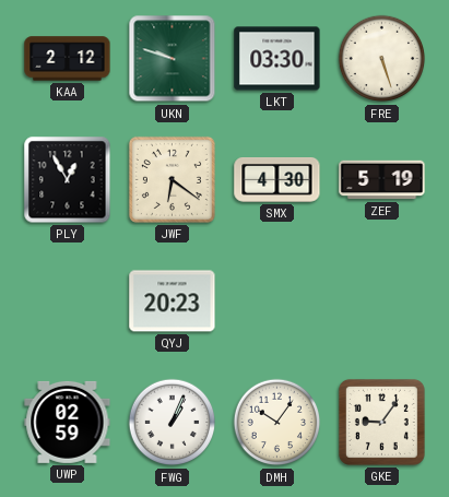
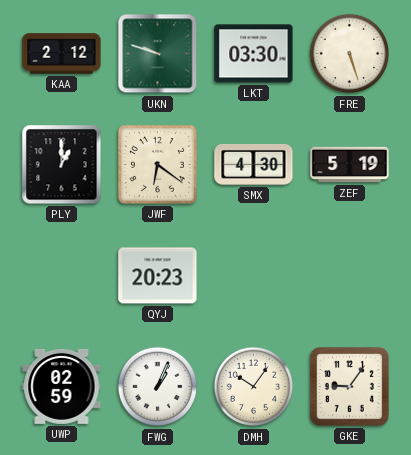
PLY: 12:55 -> 1:00
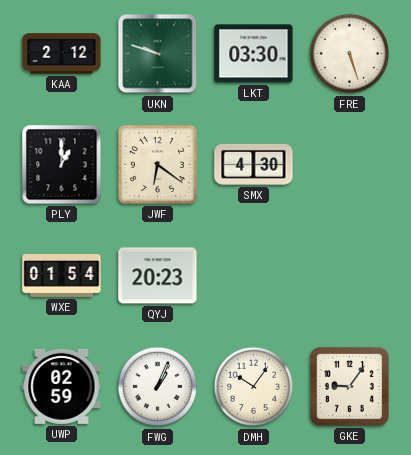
ZEF: 5:19 -> none
WXE: none -> 01:54
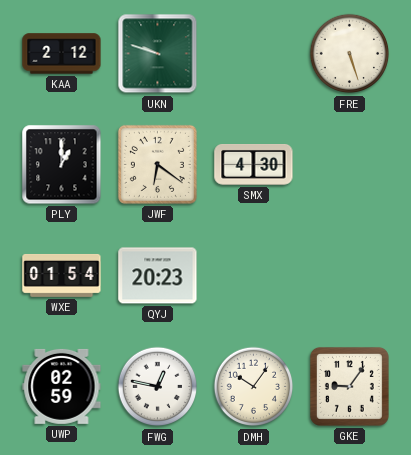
LKT: 03:30 -> none
FWG: 1:04 -> 12:47
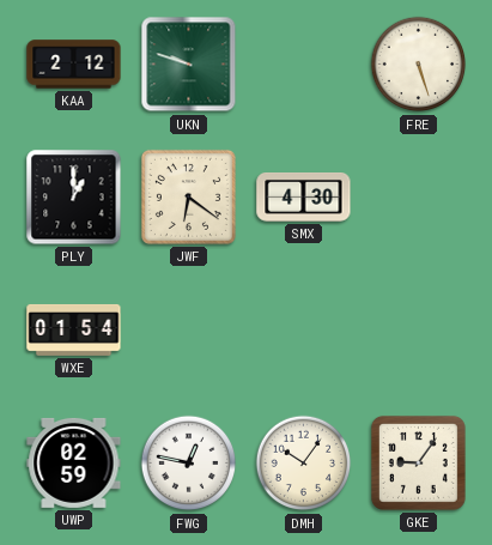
QYJ: 20:23 -> none
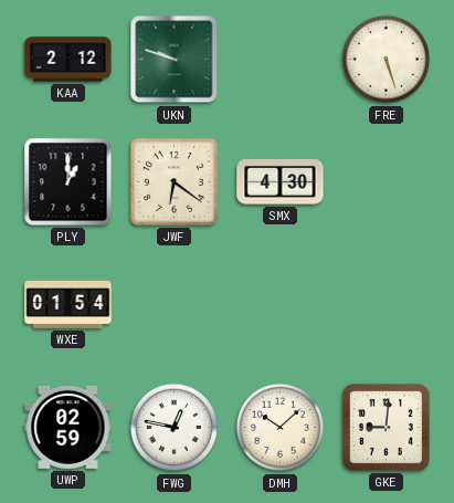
DMH: 10:06 -> 10:08
GKE: 9:06 -> 9:01
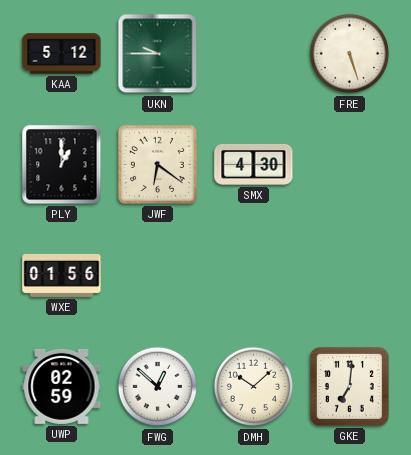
KAA: 2:12 -> 5:12
UKN: 9:48 -> 9:45
WXE: 01:54 -> 01:56
FWG: 12:47 -> 12:52
GKE: 9:01 -> 7:01
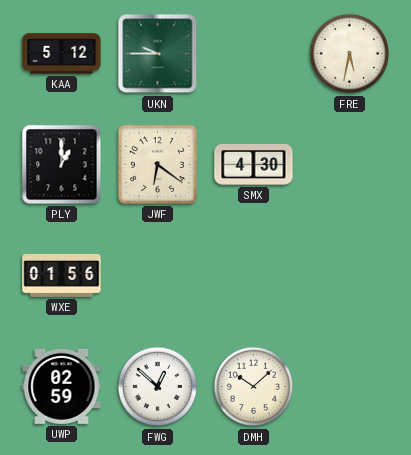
FRE: 5:27 -> 5:32
GKE: 7:01 -> none
